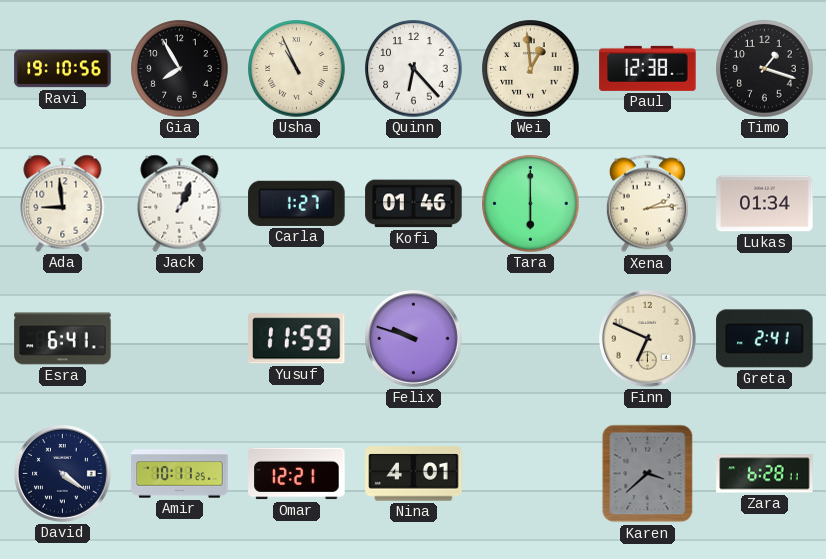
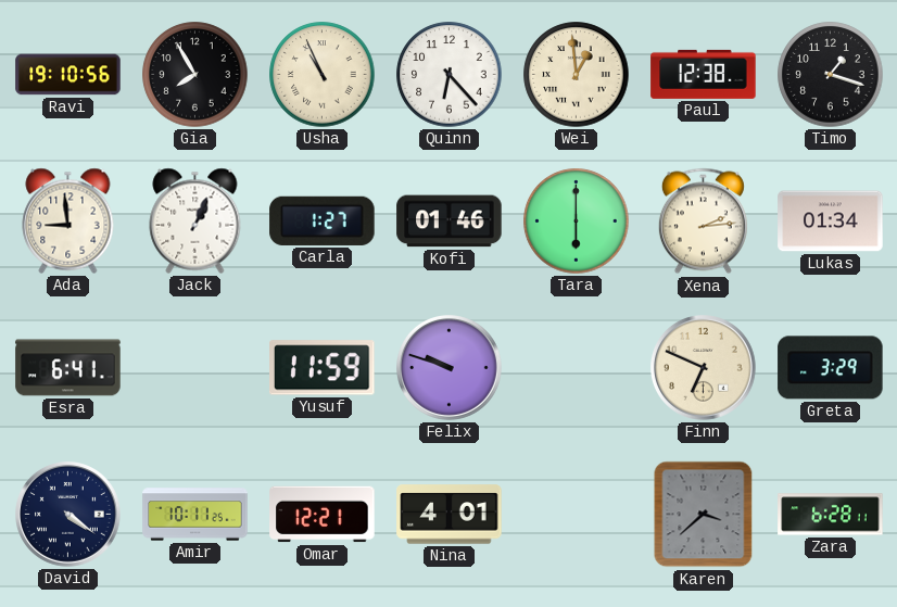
Greta: 2:41 -> 3:29
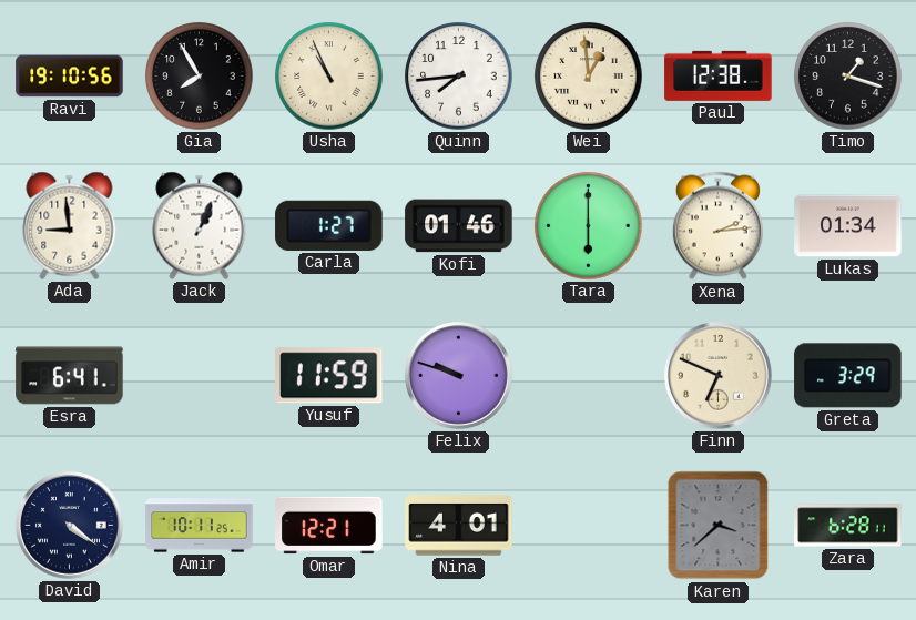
Quinn: 6:23 -> 7:44
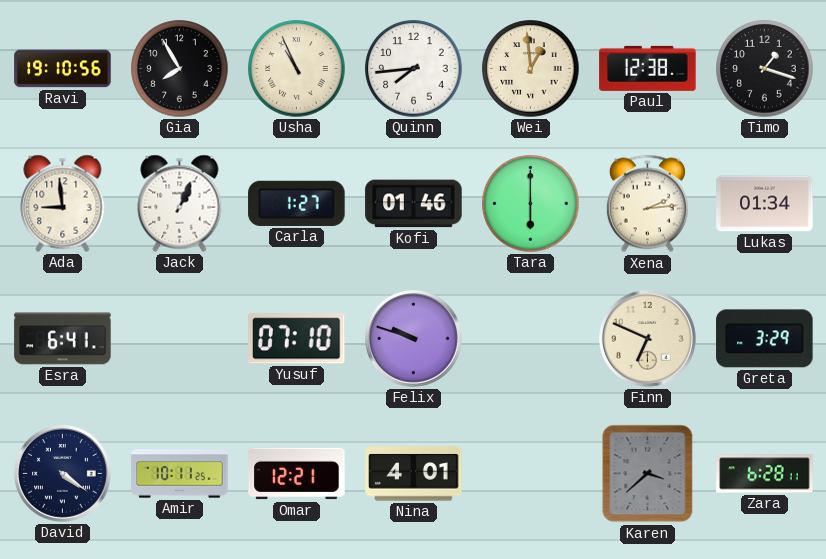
Yusuf: 11:59 -> 07:10
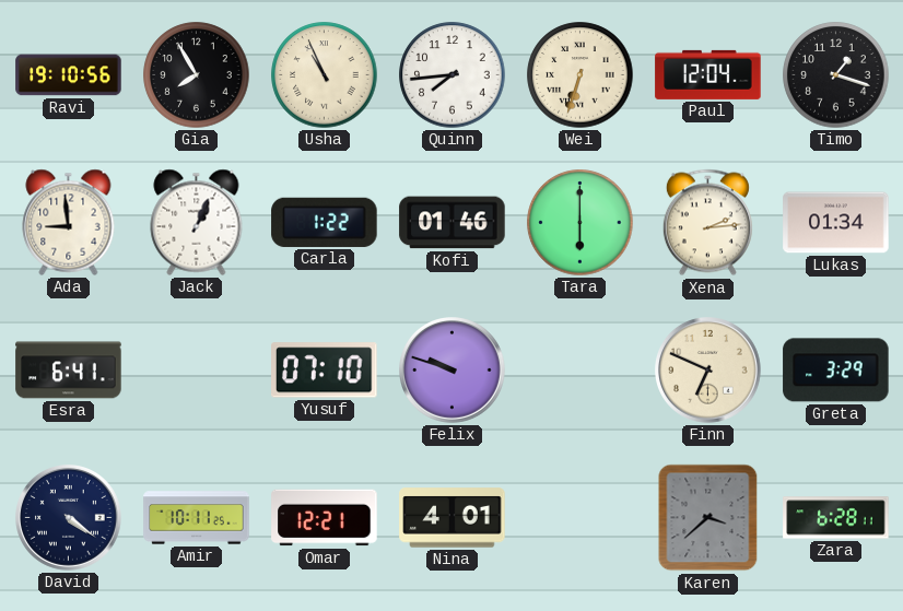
Wei: 12:59 -> 6:33
Paul: 12:38 -> 12:04
Carla: 1:27 -> 1:22
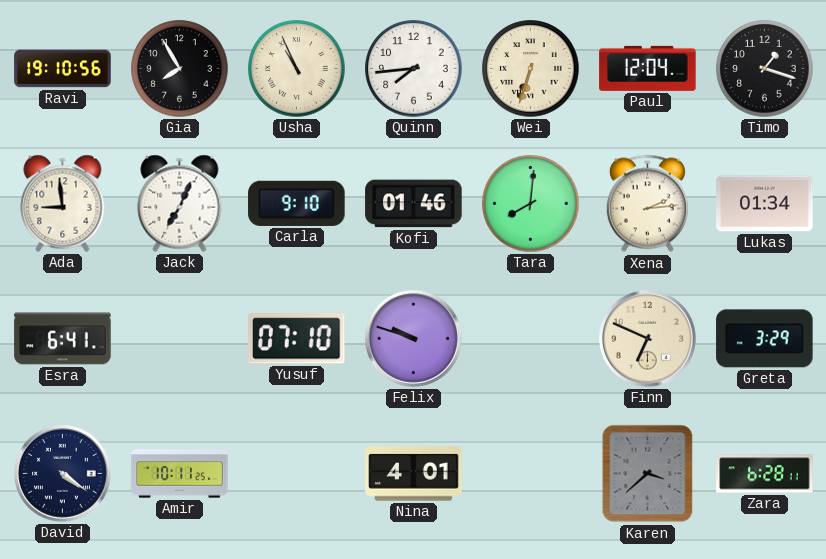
Jack: 1:04 -> 7:04
Carla: 1:22 -> 9:10
Tara: 6:00 -> 8:01
Omar: 12:21 -> none
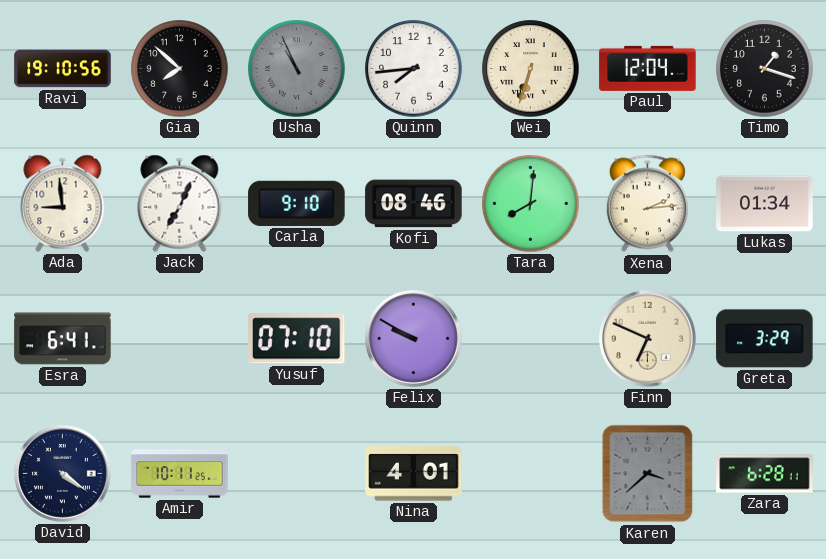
Gia: 7:55 -> 7:52
Usha dial: cream -> grey
Kofi: 01:46 -> 08:46
Felix: 9:48 -> 9:50
